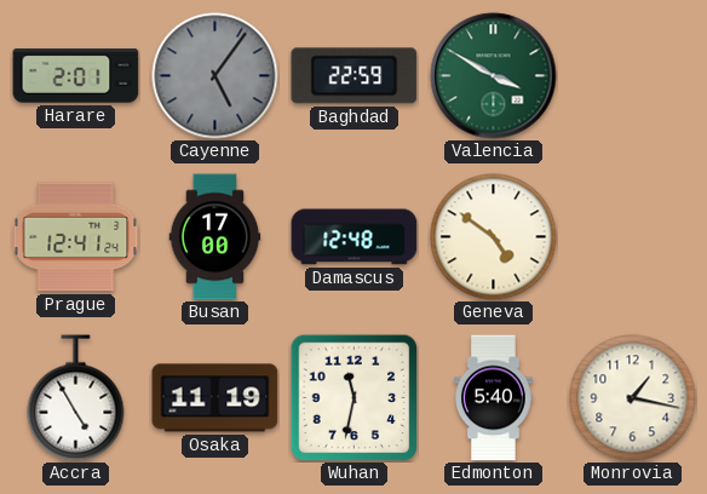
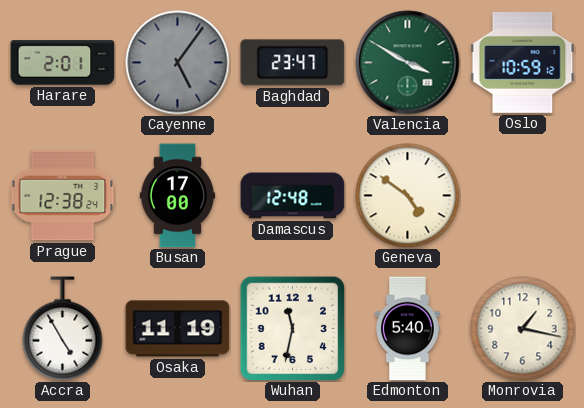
Baghdad: 22:59 -> 23:47
Oslo: none -> 10:59
Prague: 12:41 -> 12:38
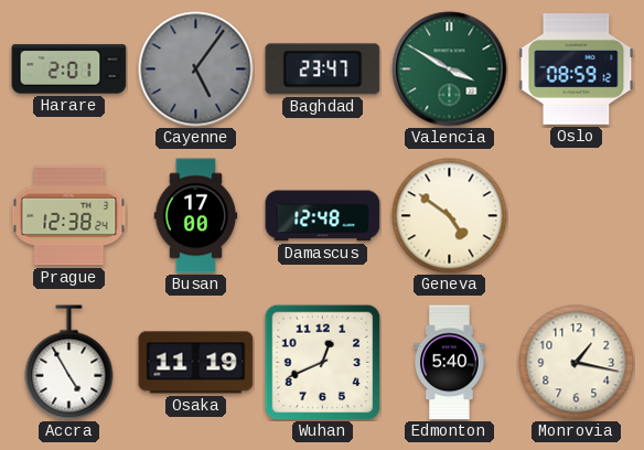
Oslo: 10:59 -> 08:59
Wuhan: 11:32 -> 12:41
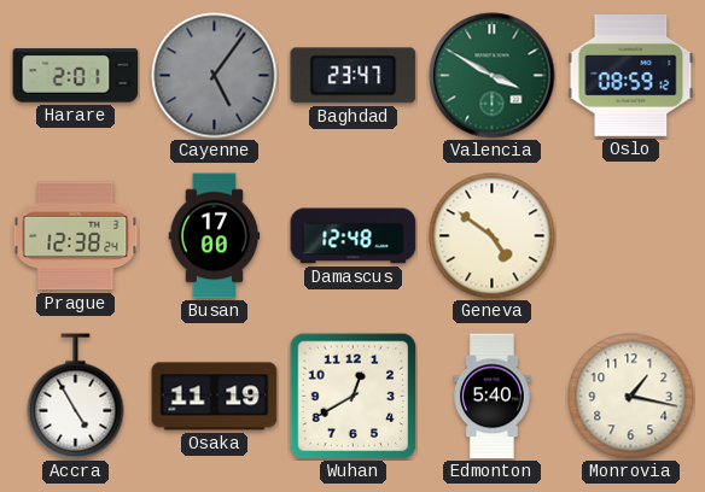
Wuhan: 12:41 -> 12:40
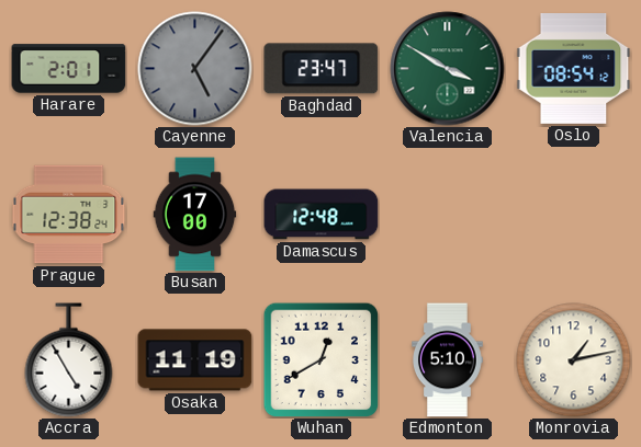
Oslo: 08:59 -> 08:54
Geneva: 4:51 -> none
Edmonton: 5:40 -> 5:10
Monrovia: 1:17 -> 1:13
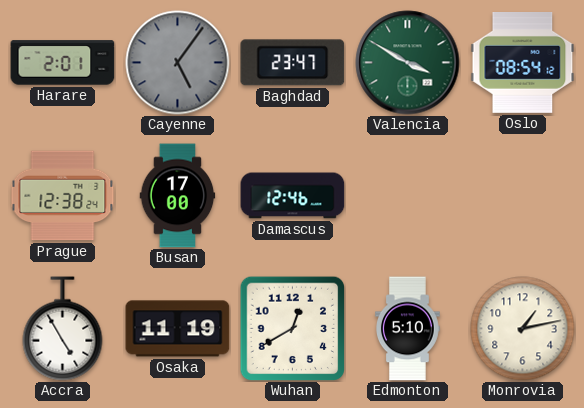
Damascus: 12:48 -> 12:46
